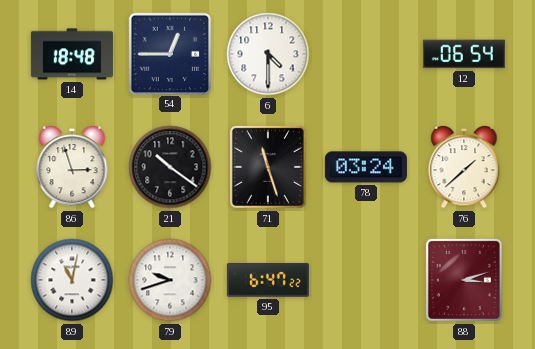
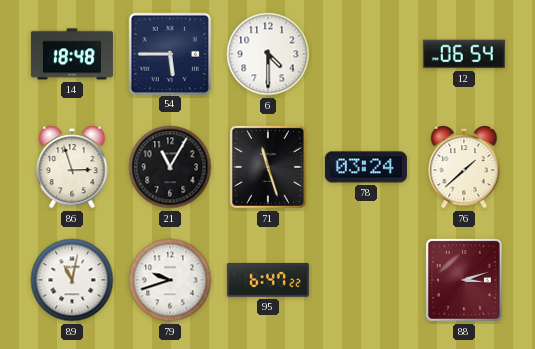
54: 12:45 -> 5:45
21: 10:21 -> 11:05
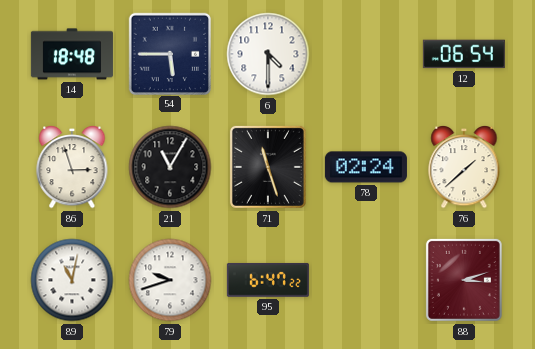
78: 03:24 -> 02:24
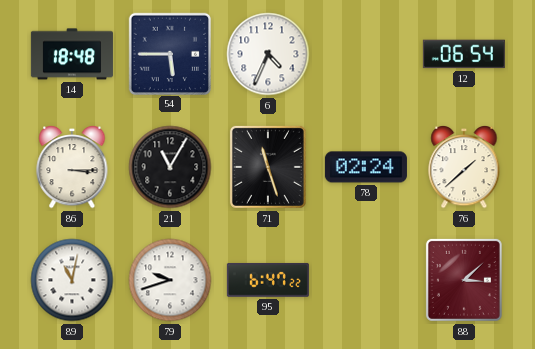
6: 4:30 -> 4:34
86: 2:57 -> 3:15
88: 3:12 -> 3:08
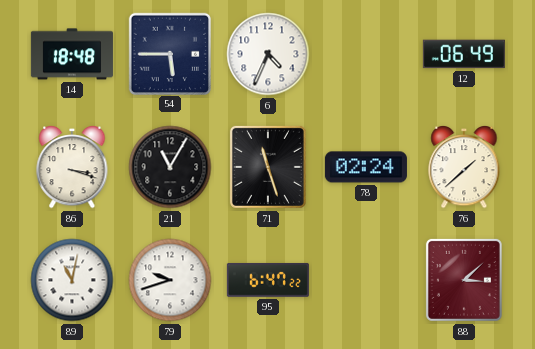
12: 06:54 -> 06:49
86: 3:15 -> 3:18
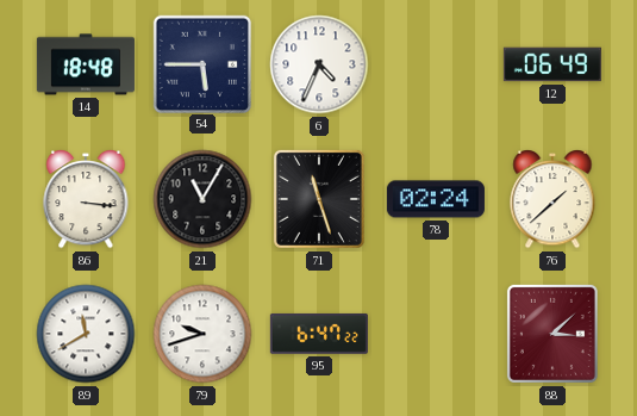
86: 3:18 -> 3:16
89: 11:02 -> 11:40
